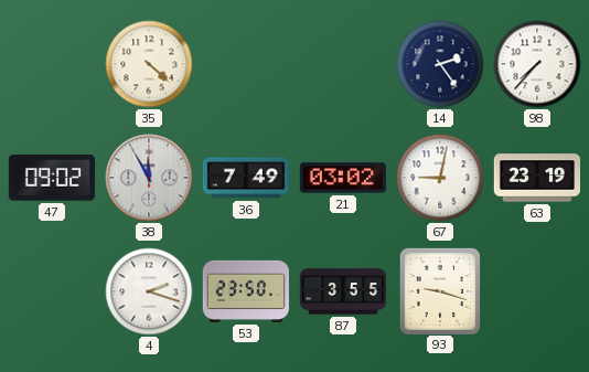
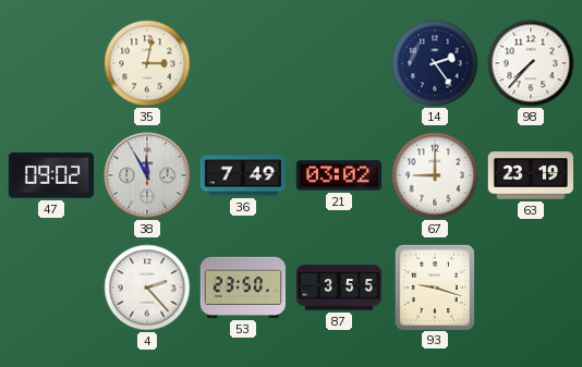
35: 4:22 -> 3:02
67: 9:02 -> 9:00
4: 2:18 -> 2:23
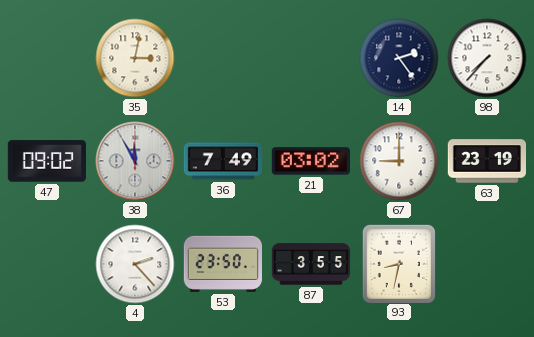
93: 9:18 -> 8:32
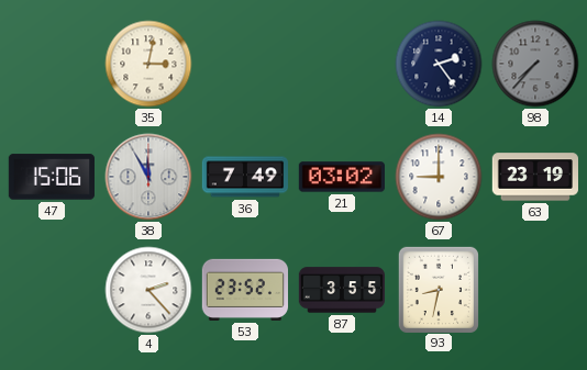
98 dial: white -> grey
47: 09:02 -> 15:06
53: 23:50 -> 23:52
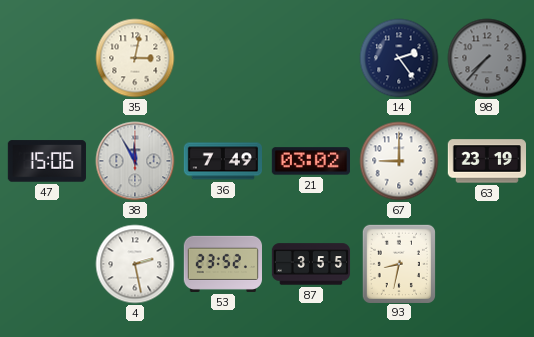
4: 2:23 -> 2:28
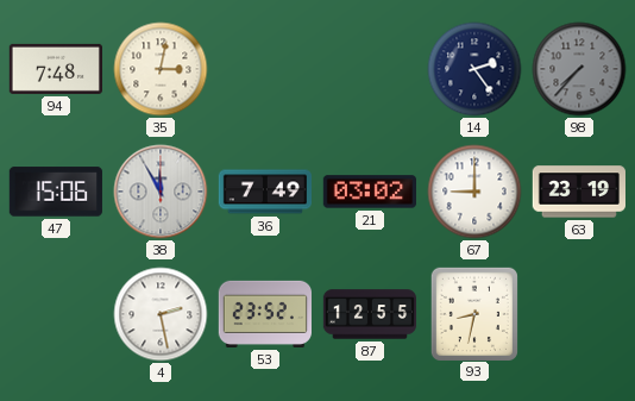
94: none -> 7:48
87: 3:55 -> 12:55
